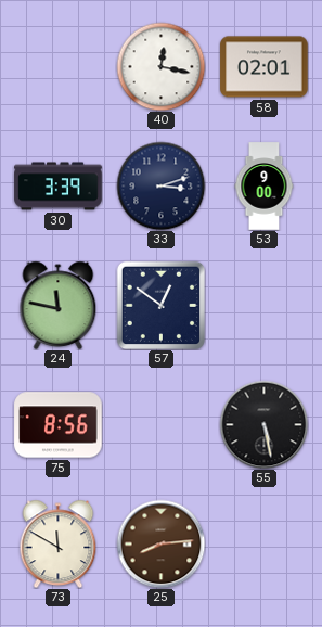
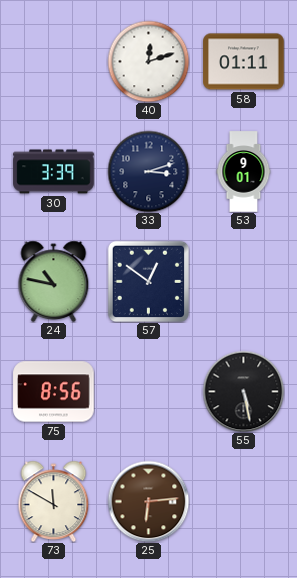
40: 12:17 -> 12:12
58: 02:01 -> 01:11
53: 9:00 -> 9:01
24: 11:47 -> 10:47
25: 8:14 -> 6:14
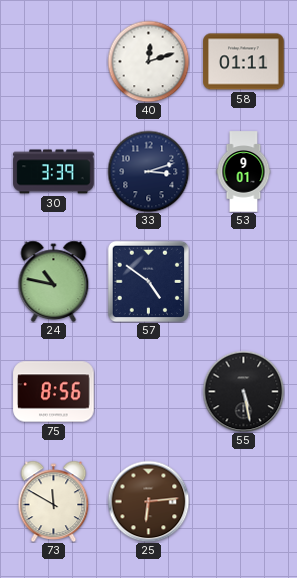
57: 12:51 -> 4:51
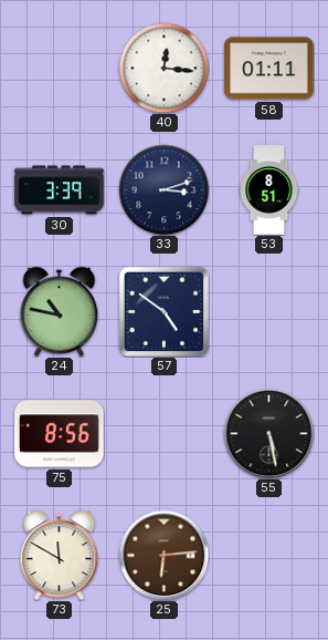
40: 12:12 -> 12:16
53: 9:01 -> 8:51
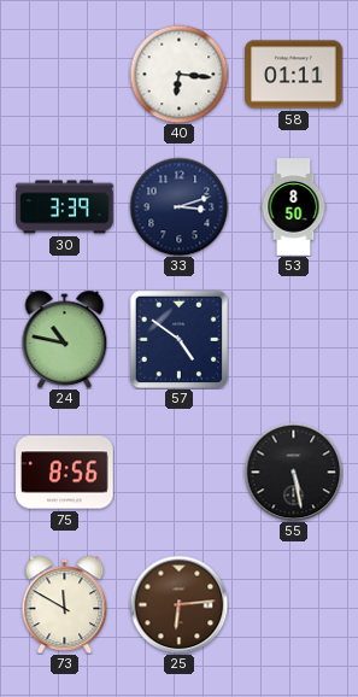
40: 12:16 -> 6:16
53: 8:51 -> 8:50
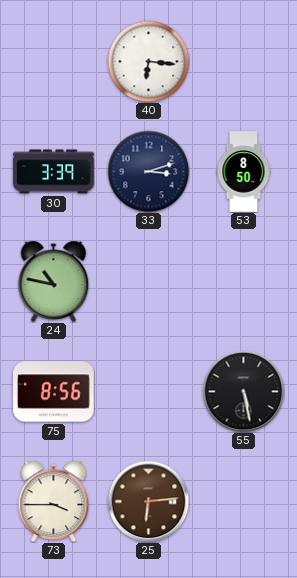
58: 01:11 -> none
57: 4:51 -> none
73: 11:50 -> 3:45
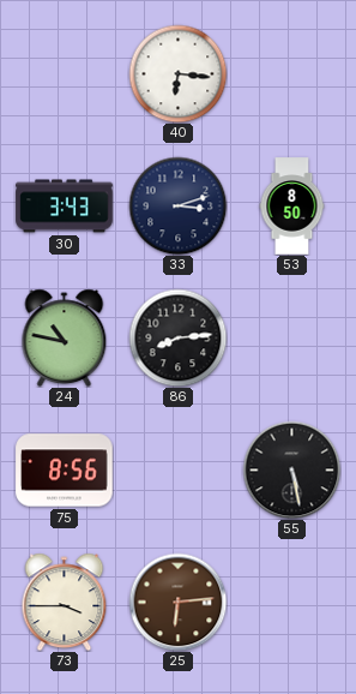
30: 3:39 -> 3:43
86: none -> 8:14
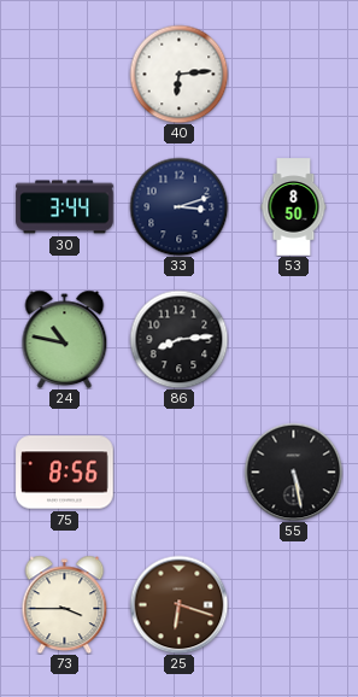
40: 6:16 -> 6:14
30: 3:43 -> 3:44
25: 6:14 -> 6:18
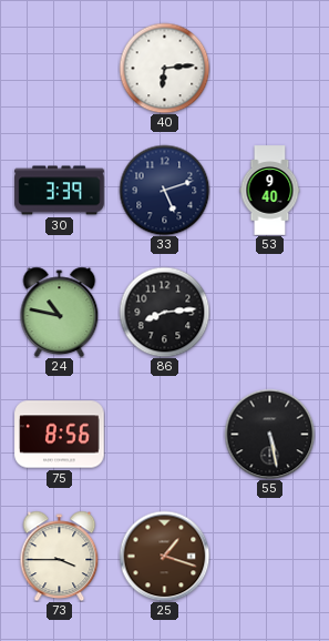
30: 3:44 -> 3:39
33: 3:12 -> 5:12
53: 8:50 -> 9:40
25: 6:18 -> 1:18
